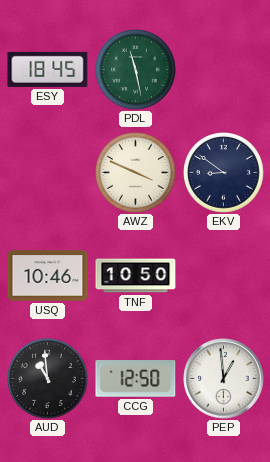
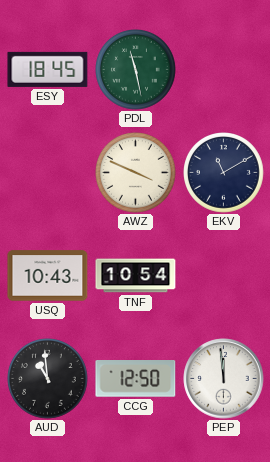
EKV: 8:51 -> 11:10
USQ: 10:46 -> 10:43
TNF: 10:50 -> 10:54
PEP: 12:59 -> 11:59
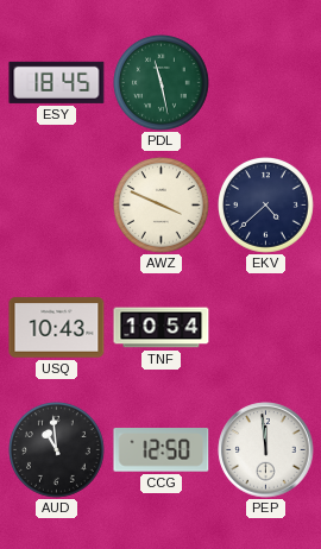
EKV: 11:10 -> 4:38
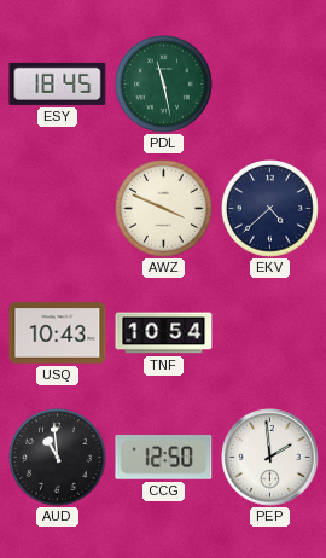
PEP: 11:59 -> 1:59
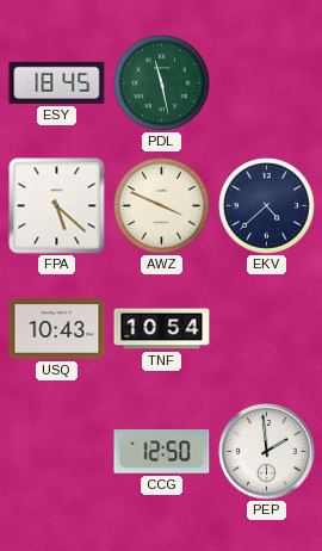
FPA: none -> 5:22
AUD: 10:59 -> none
